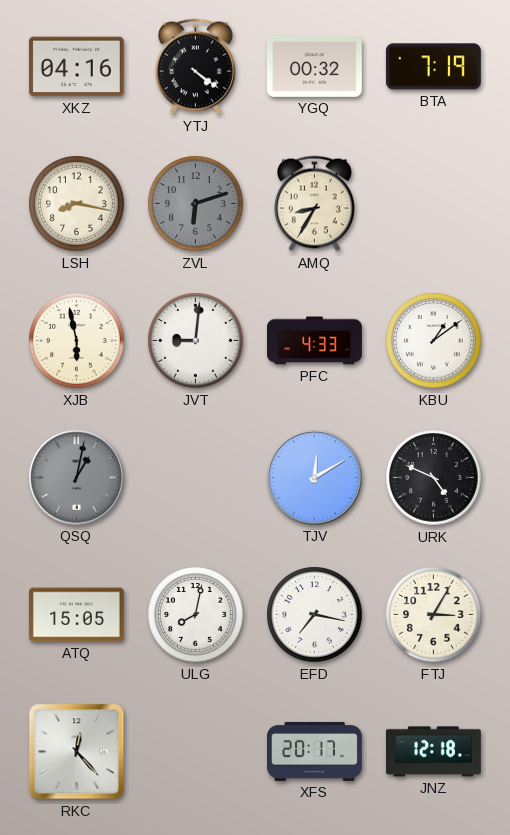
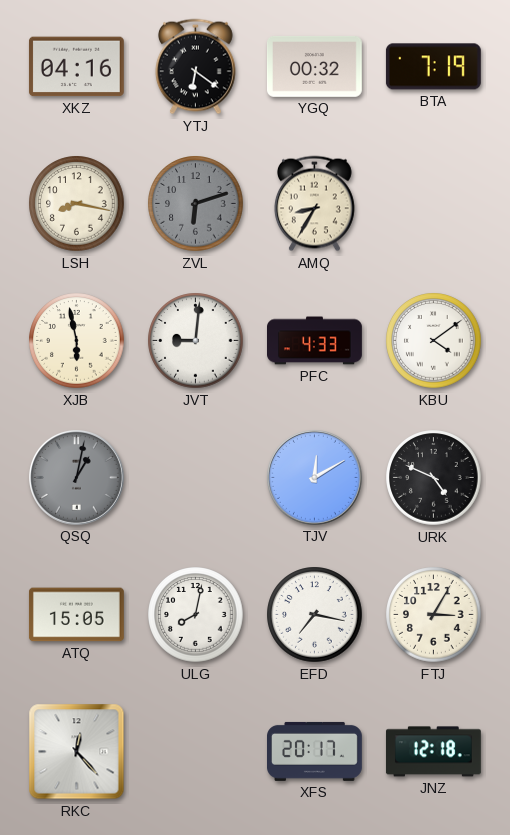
YTJ: 4:21 -> 6:21
KBU: 1:09 -> 4:09
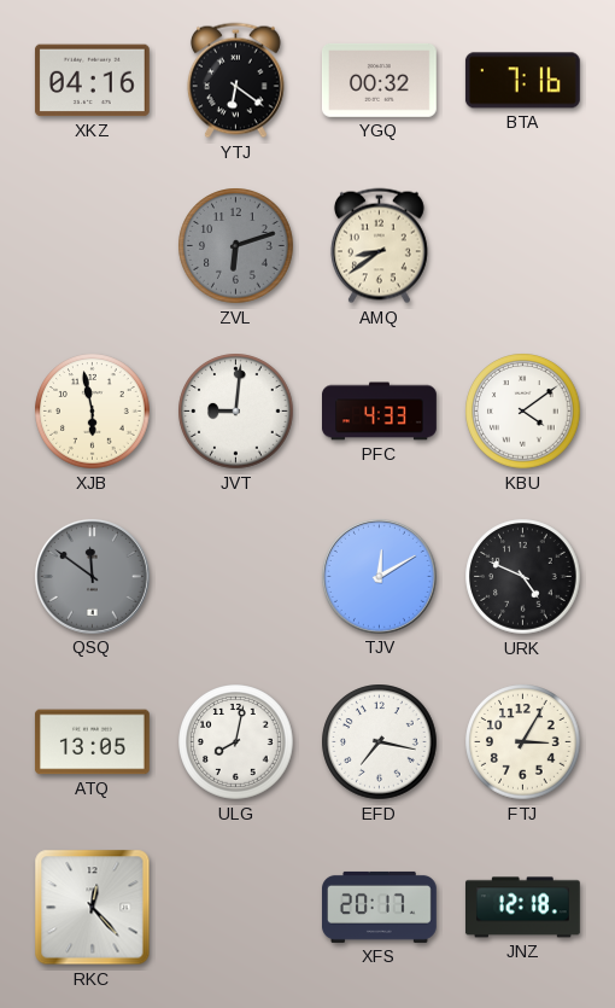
BTA: 7:19 -> 7:16
LSH: 8:17 -> none
AMQ: 8:35 -> 8:39
QSQ: 1:02 -> 11:51
ATQ: 15:05 -> 13:05
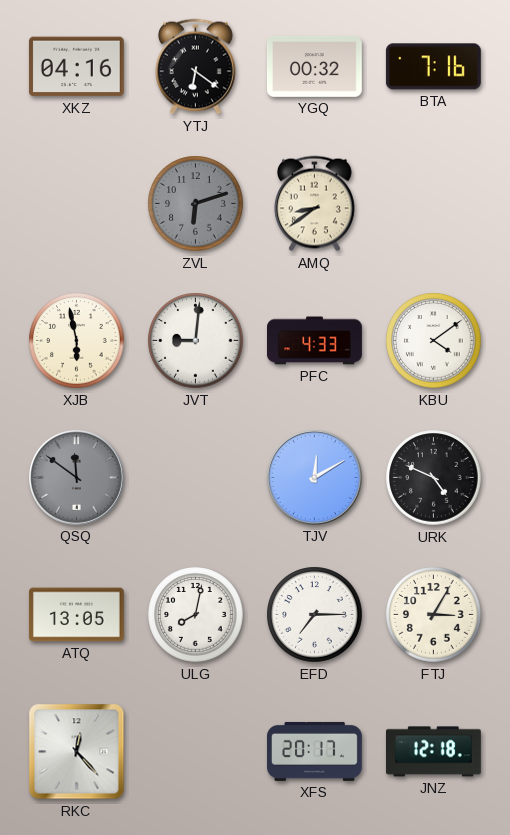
EFD: 7:17 -> 7:15
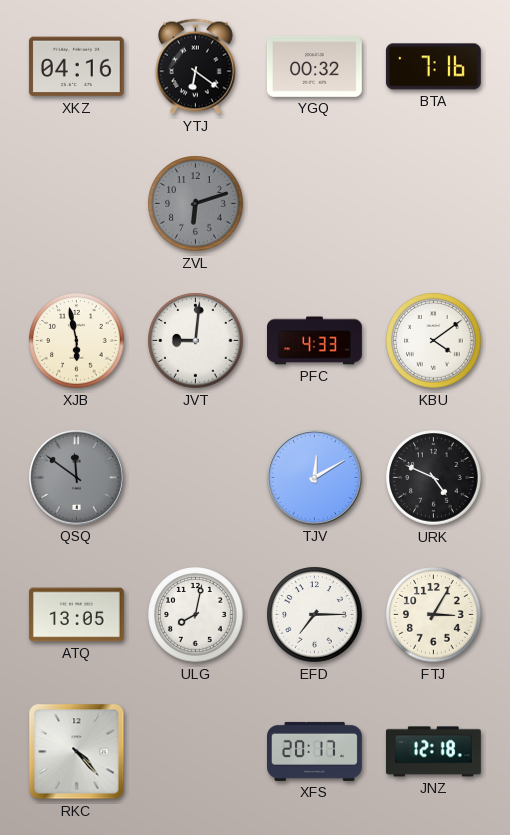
AMQ: 8:39 -> none
RKC: 12:23 -> 4:23
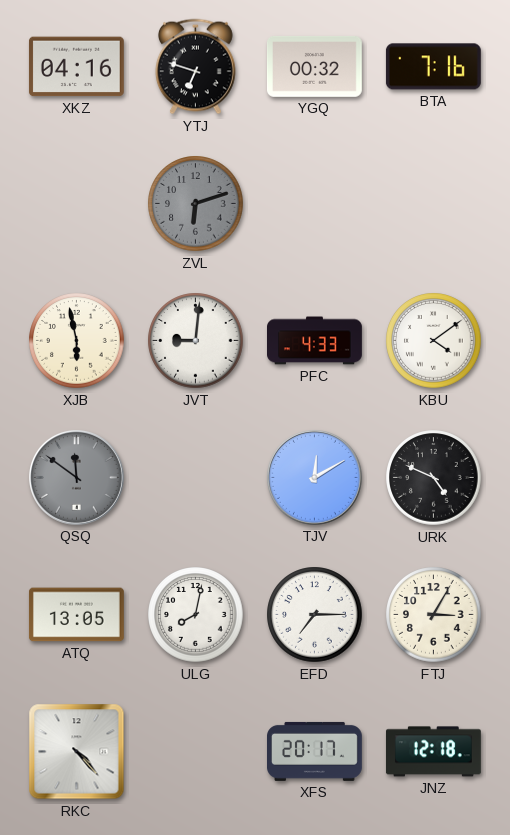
YTJ: 6:21 -> 6:48
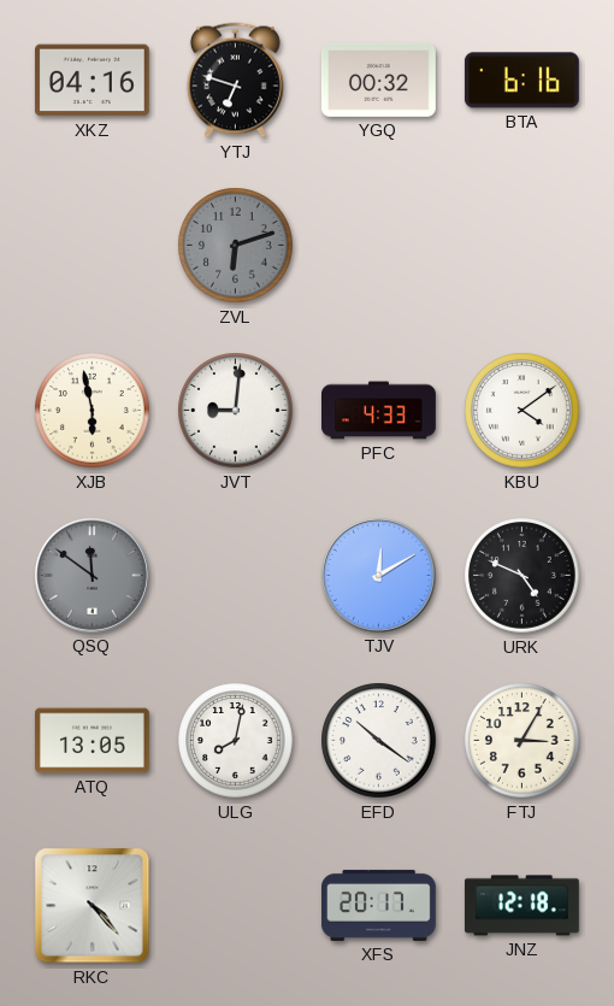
BTA: 7:16 -> 6:16
EFD: 7:15 -> 10:21
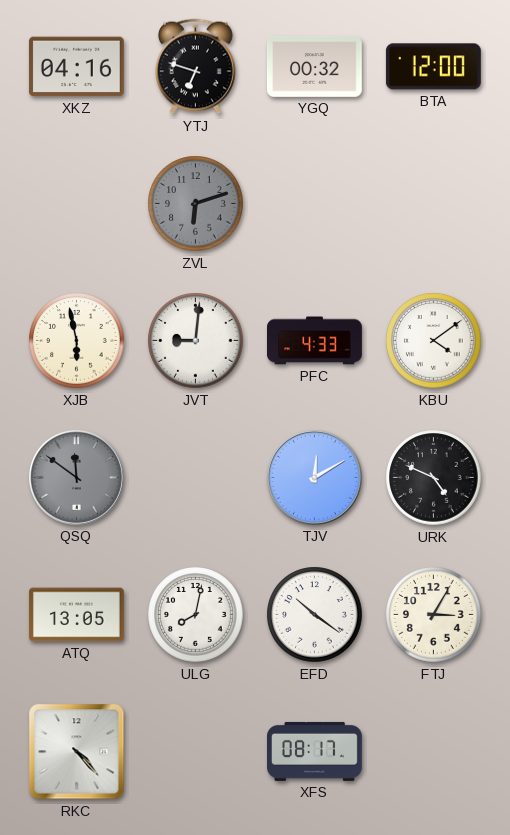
BTA: 6:16 -> 12:00
XFS: 20:17 -> 08:17
JNZ: 12:18 -> none
